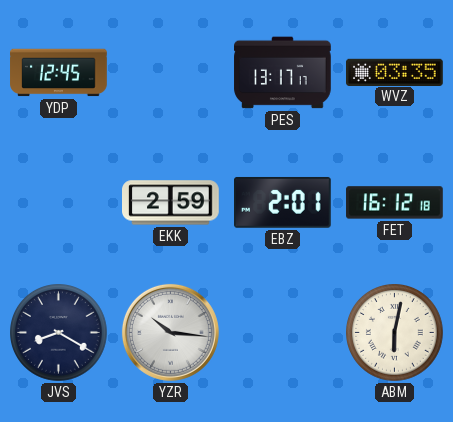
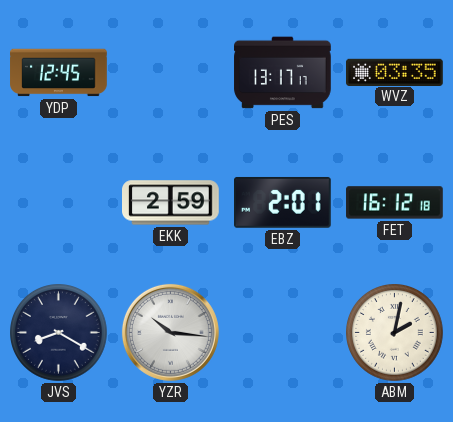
ABM: 6:02 -> 2:02
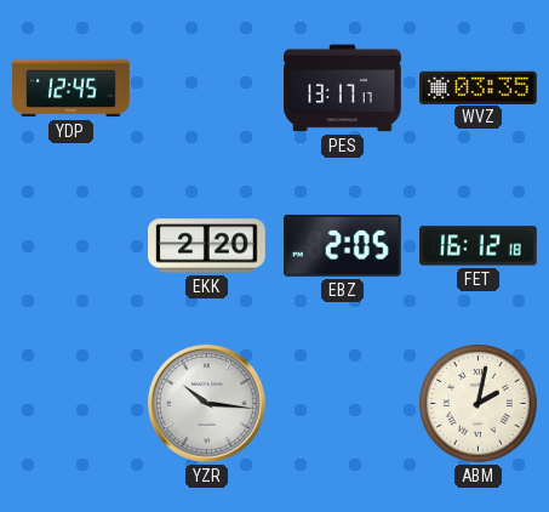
EKK: 2:59 -> 2:20
EBZ: 2:01 -> 2:05
JVS: 8:20 -> none
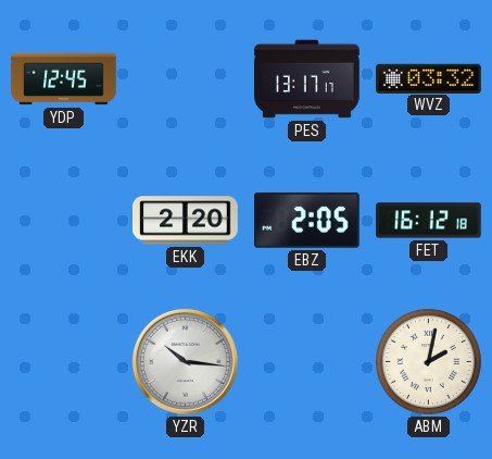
WVZ: 03:35 -> 03:32
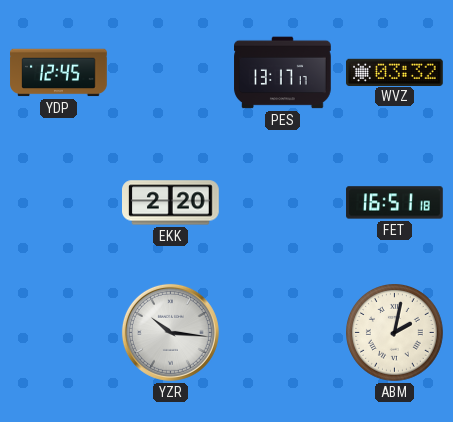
EBZ: 2:05 -> none
FET: 16:12 -> 16:51
